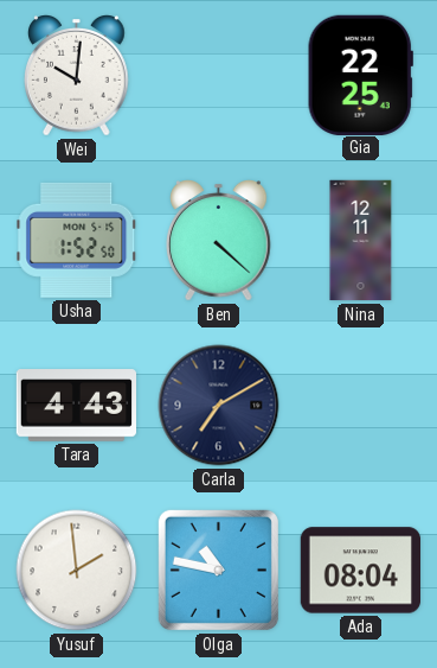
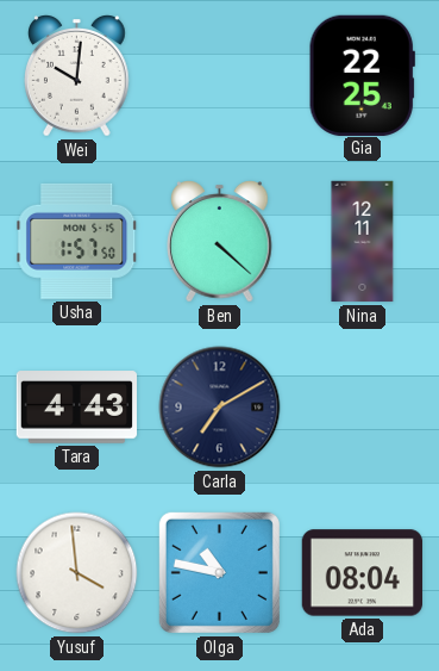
Usha: 1:52 -> 1:57
Yusuf: 1:59 -> 3:59
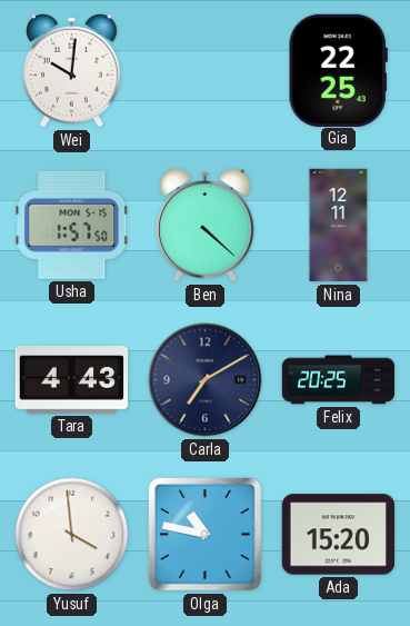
Felix: none -> 20:25
Ada: 08:04 -> 15:20
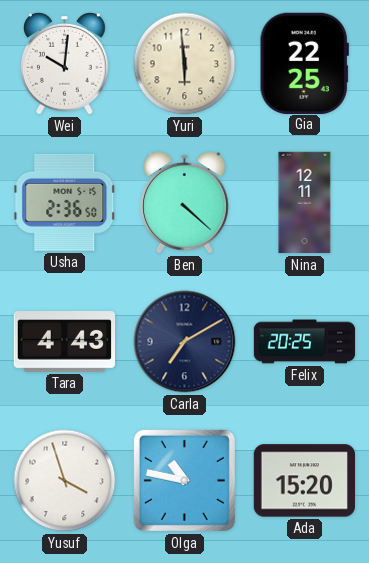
Yuri: none -> 5:59
Usha: 1:57 -> 2:36
Yusuf: 3:59 -> 3:57
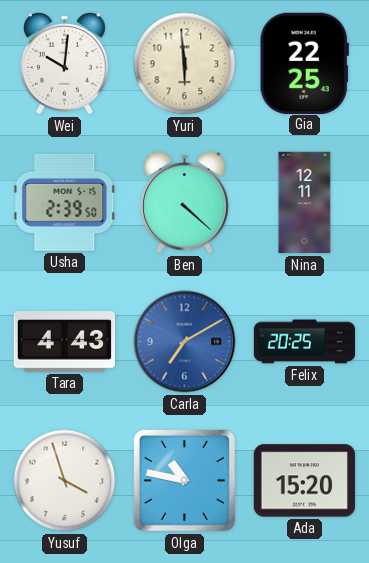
Usha: 2:36 -> 2:39
Carla dial: navy -> blue
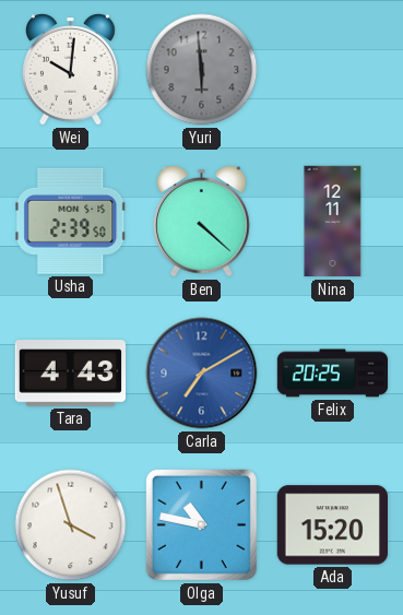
Yuri dial: cream -> grey
Gia: 22:25 -> none
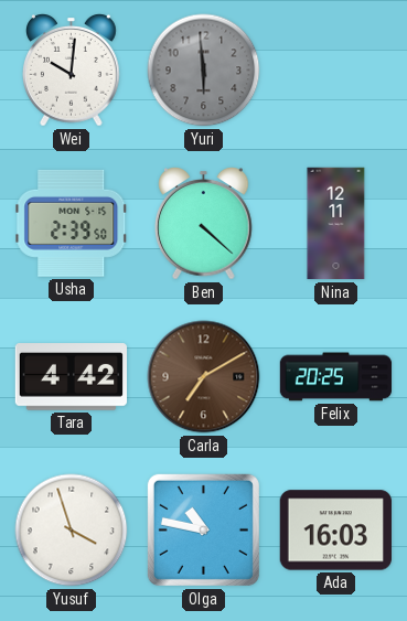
Tara: 4:43 -> 4:42
Carla dial: blue -> brown
Ada: 15:20 -> 16:03
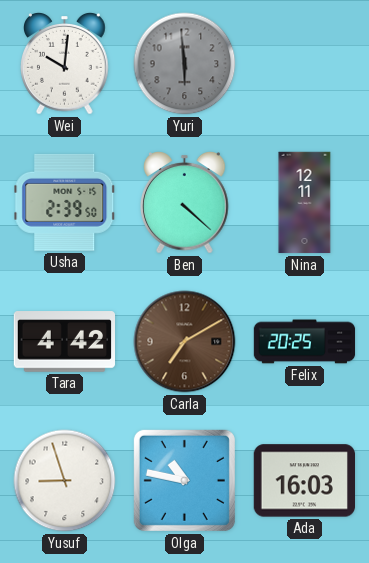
Yusuf: 3:57 -> 8:57
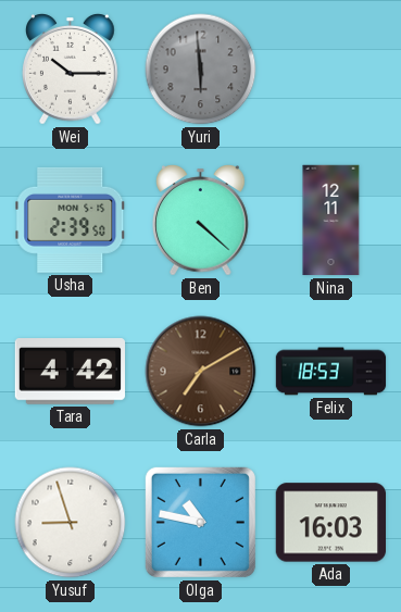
Wei: 10:01 -> 10:15
Felix: 20:25 -> 18:53
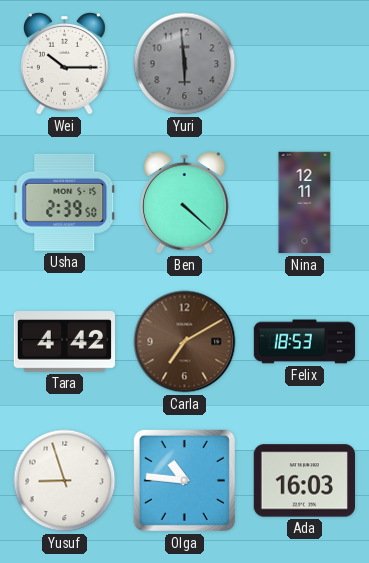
Olga: 10:47 -> 10:46
